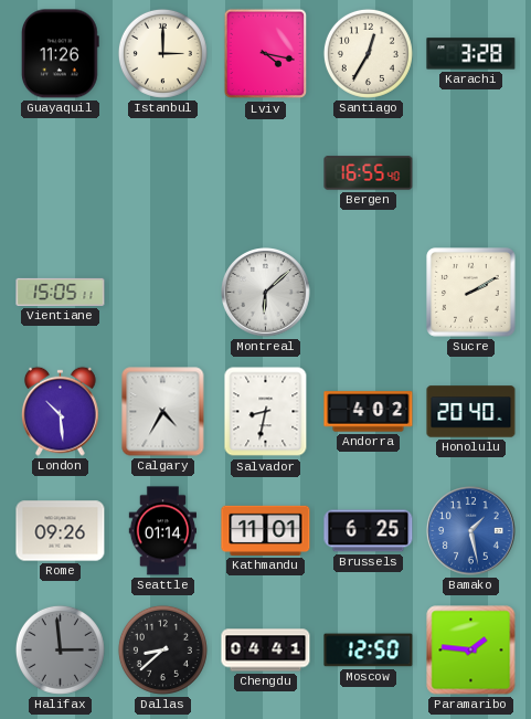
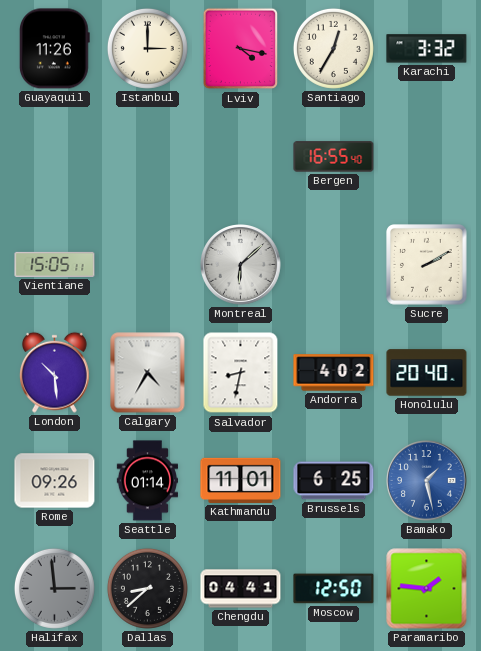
Karachi: 3:28 -> 3:32
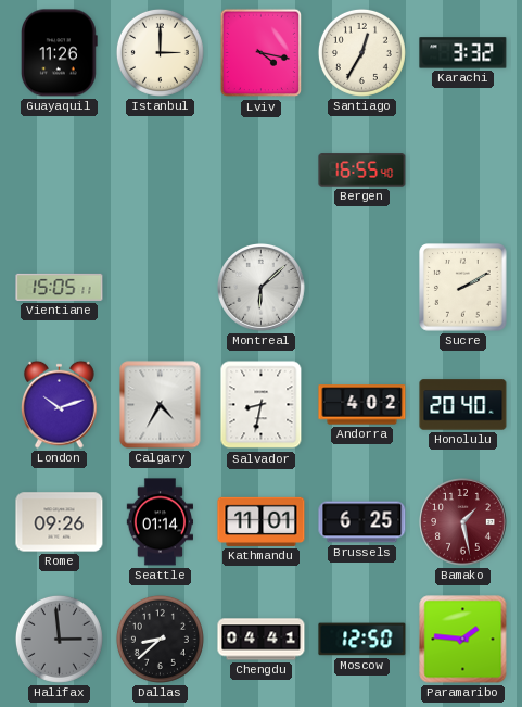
London: 10:29 -> 10:12
Bamako dial: blue -> burgundy
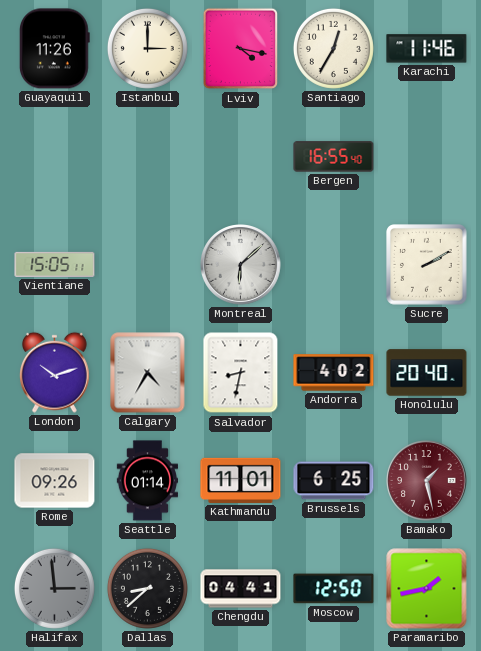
Karachi: 3:32 -> 11:46
Paramaribo: 1:46 -> 1:43
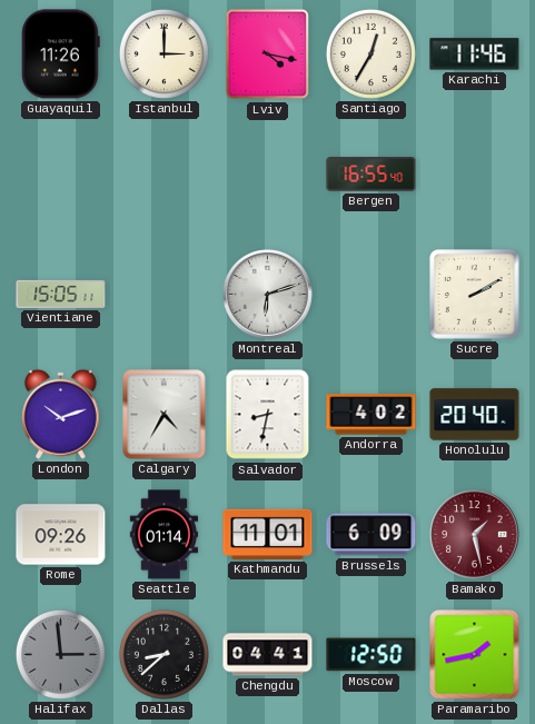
Montreal: 6:08 -> 6:12
Brussels: 6:25 -> 6:09
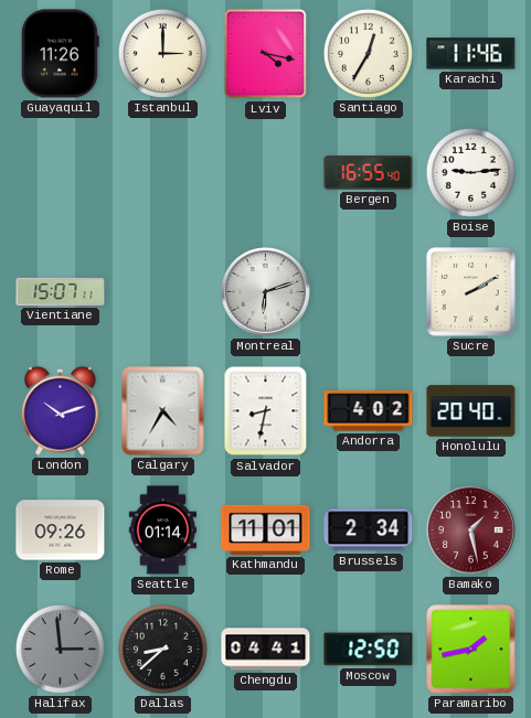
Boise: none -> 9:14
Vientiane: 15:05 -> 15:07
Brussels: 6:09 -> 2:34
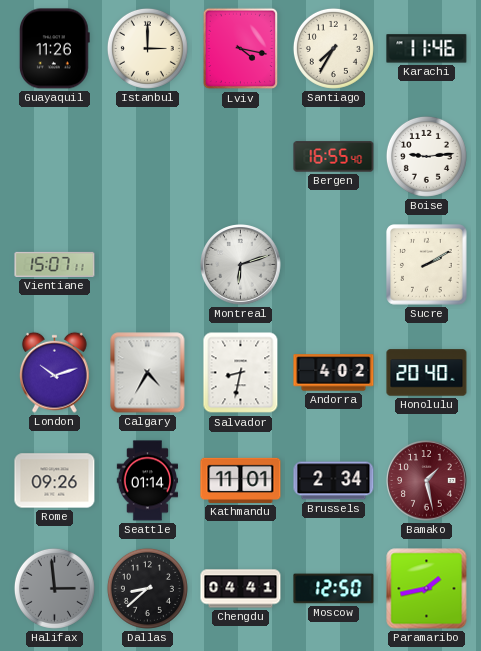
Santiago: 12:35 -> 7:35
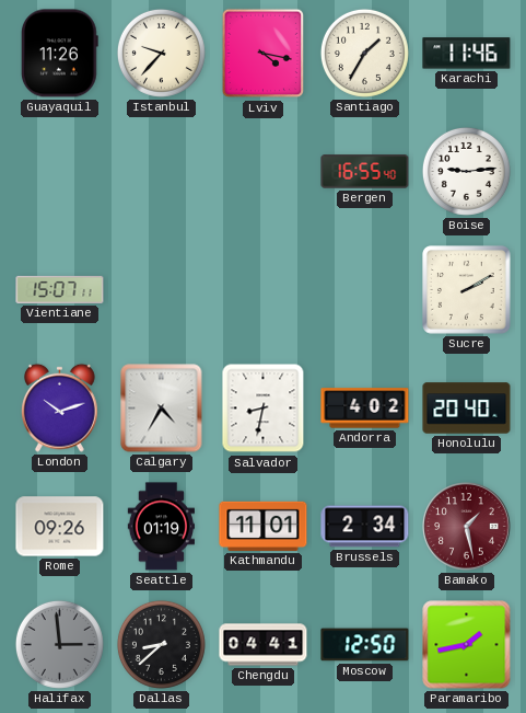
Istanbul: 3:00 -> 9:37
Santiago: 7:35 -> 1:35
Montreal: 6:12 -> none
Seattle: 01:14 -> 01:19
